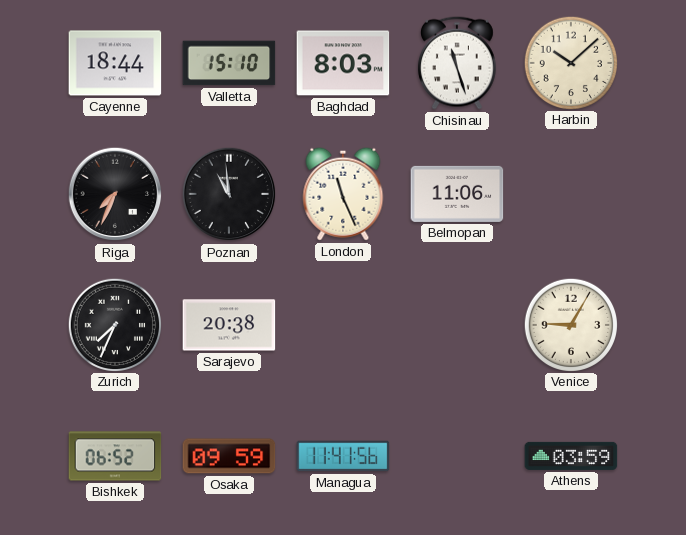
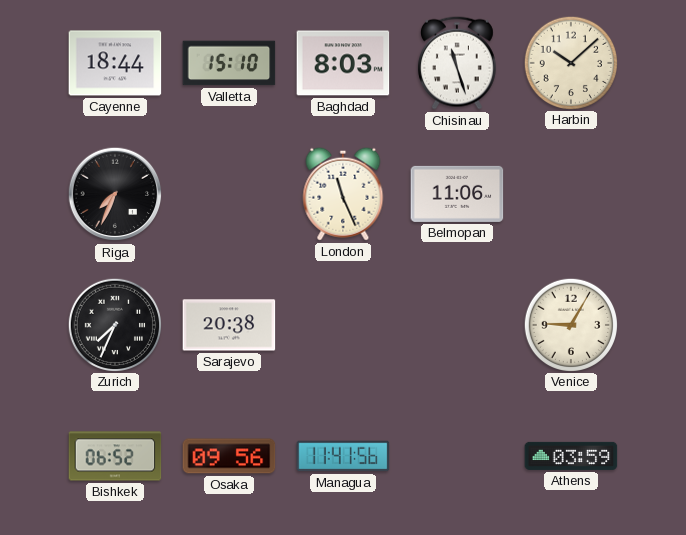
Poznan: 10:59 -> none
Osaka: 09:59 -> 09:56
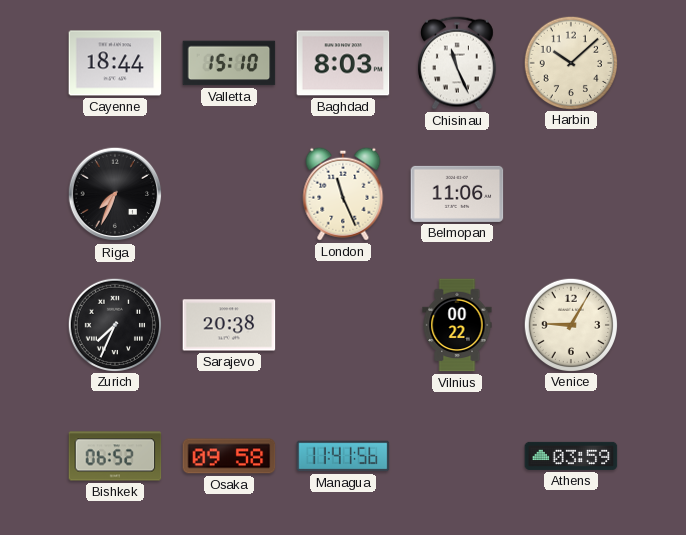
Chisinau: 11:27 -> 11:26
Vilnius: none -> 00:22
Osaka: 09:56 -> 09:58
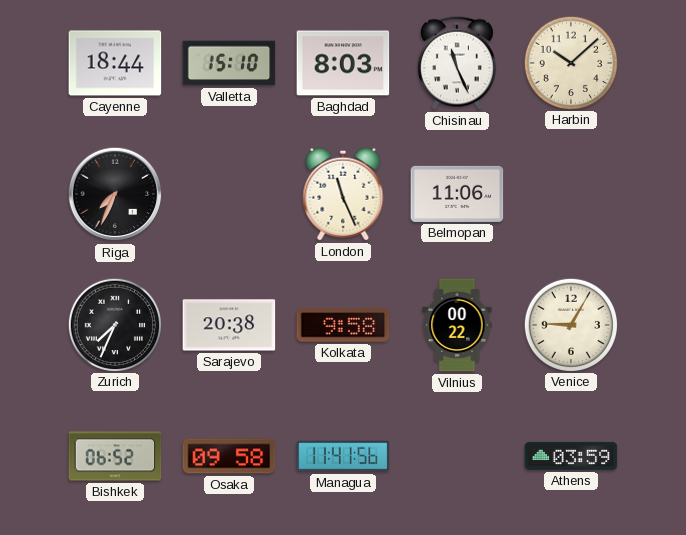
Kolkata: none -> 9:58
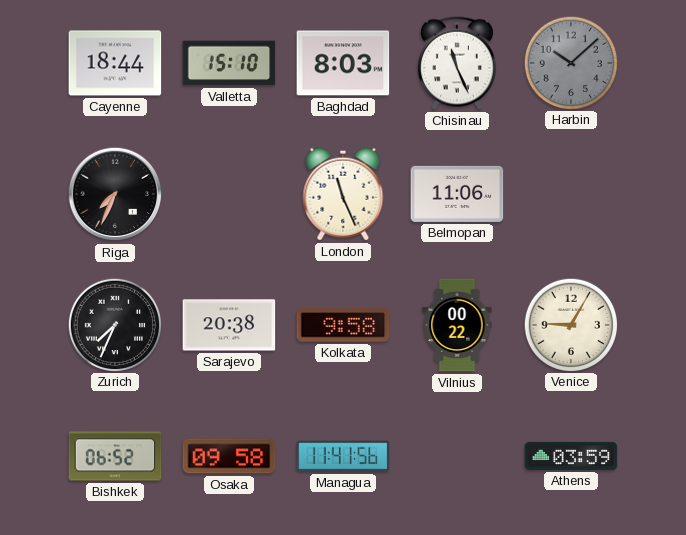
Harbin dial: cream -> grey
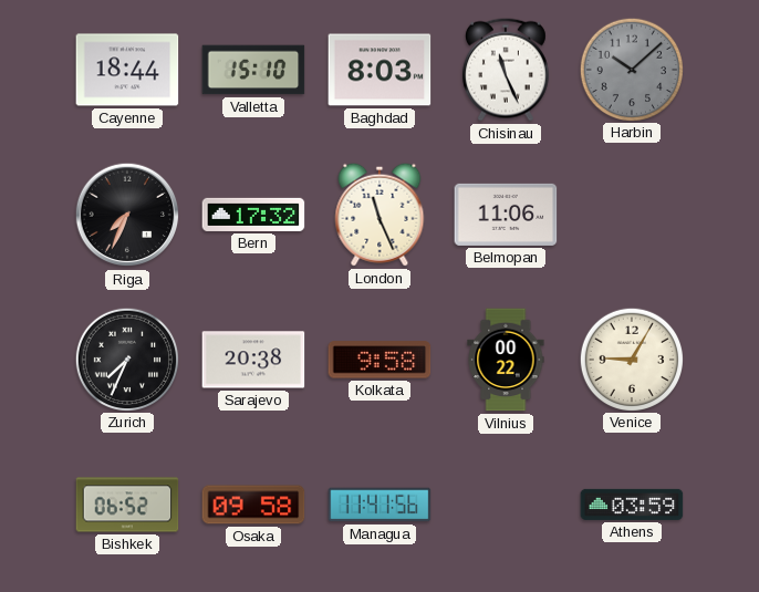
Bern: none -> 17:32
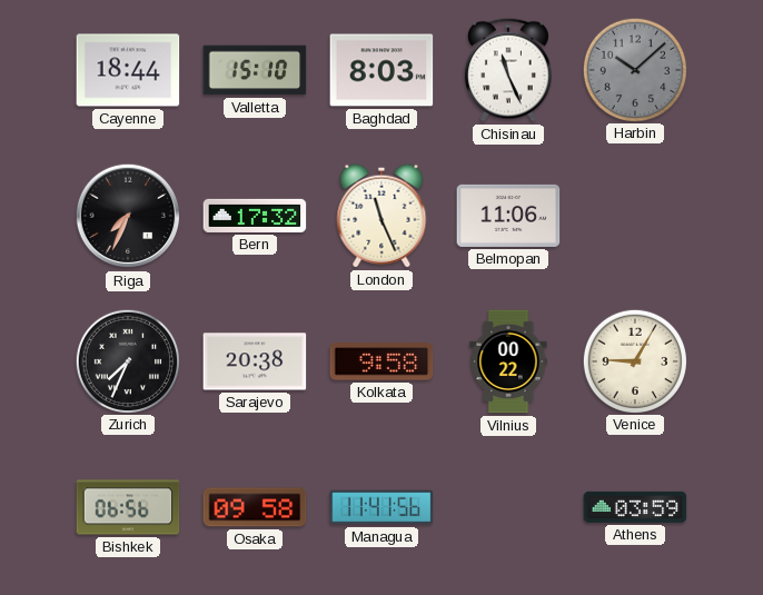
Bishkek: 06:52 -> 06:56
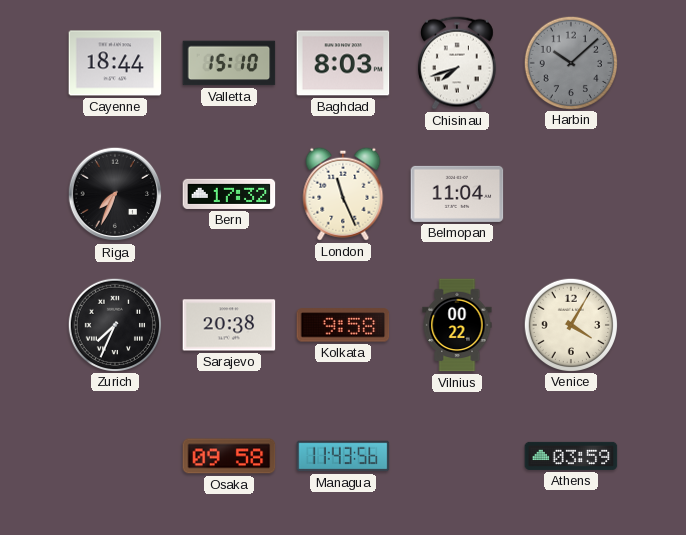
Chisinau: 11:26 -> 7:42
Belmopan: 11:06 -> 11:04
Venice: 9:05 -> 4:05
Bishkek: 06:56 -> none
Managua: 11:41 -> 11:43
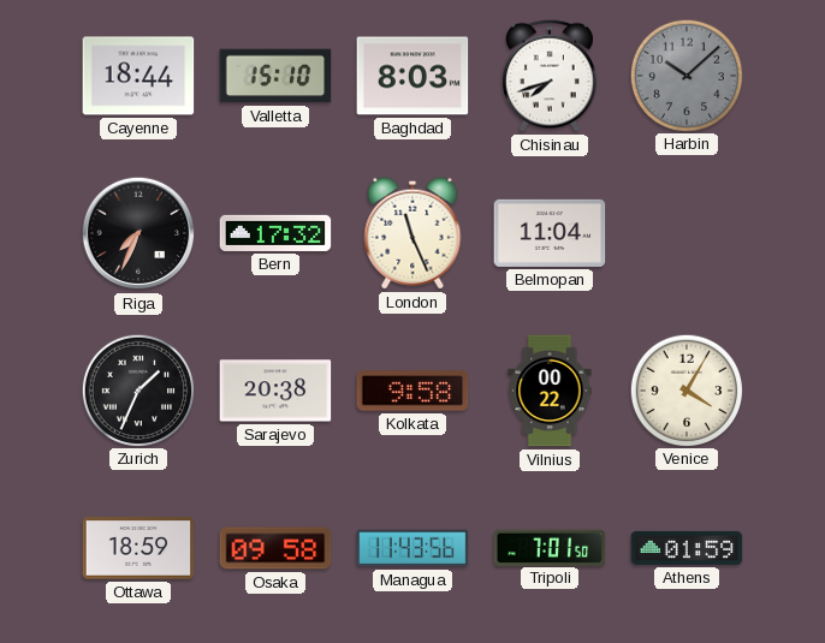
Zurich: 7:34 -> 1:34
Ottawa: none -> 18:59
Tripoli: none -> 7:01
Athens: 03:59 -> 01:59
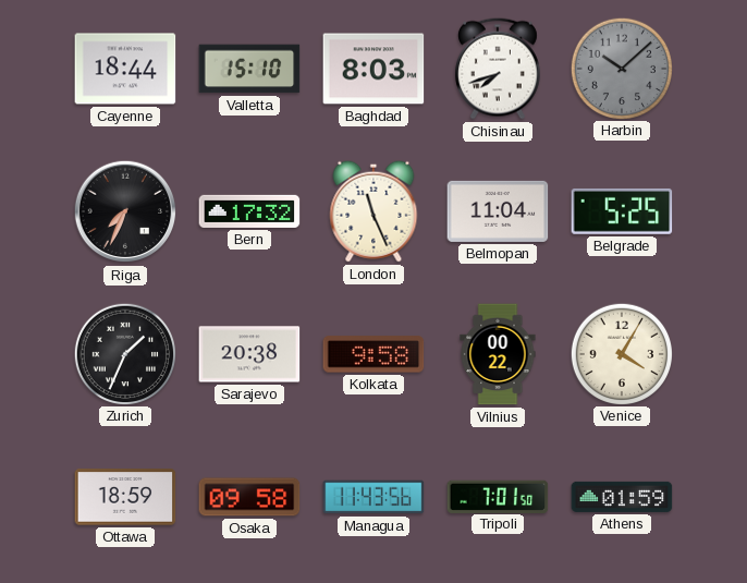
Belgrade: none -> 5:25
